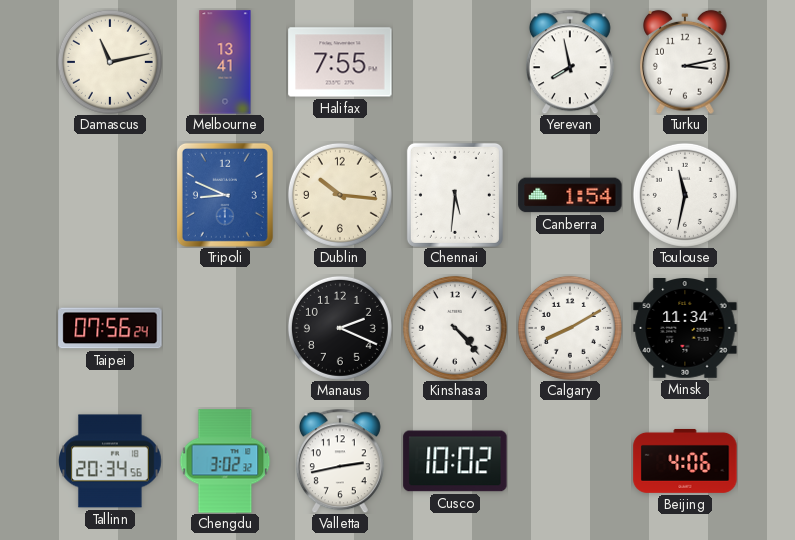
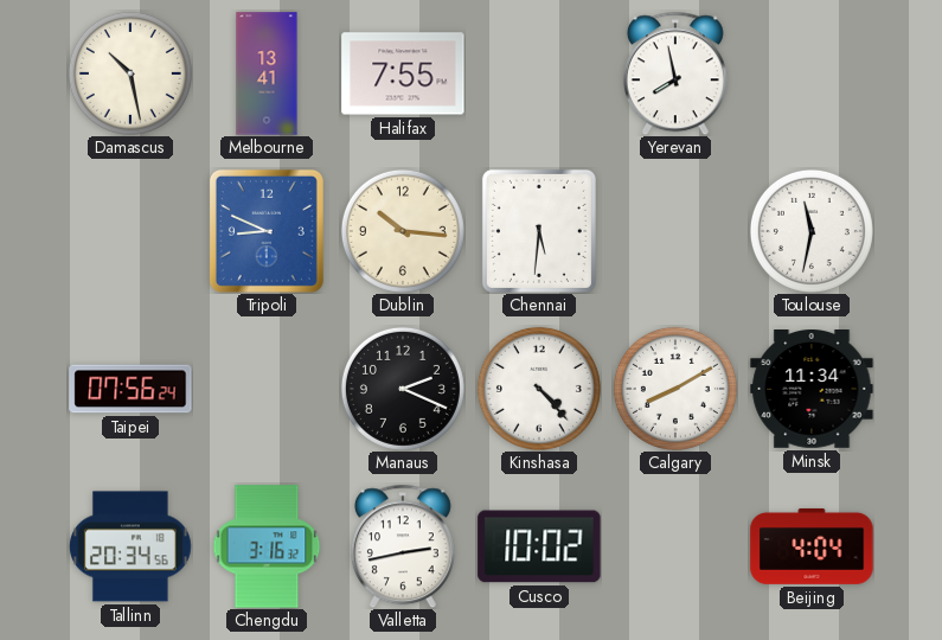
Damascus: 11:13 -> 10:28
Turku: 3:13 -> none
Canberra: 1:54 -> none
Chengdu: 3:02 -> 3:16
Beijing: 4:06 -> 4:04
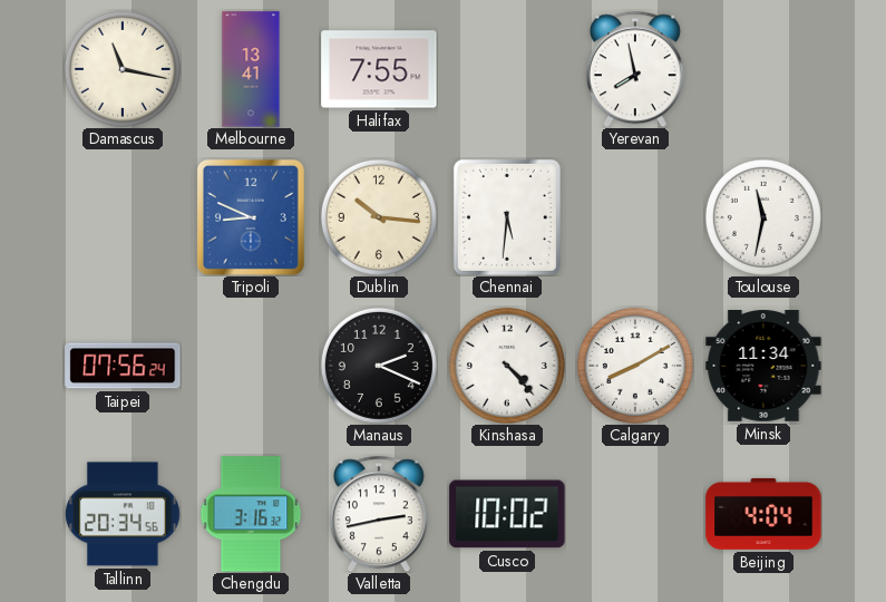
Damascus: 10:28 -> 11:17
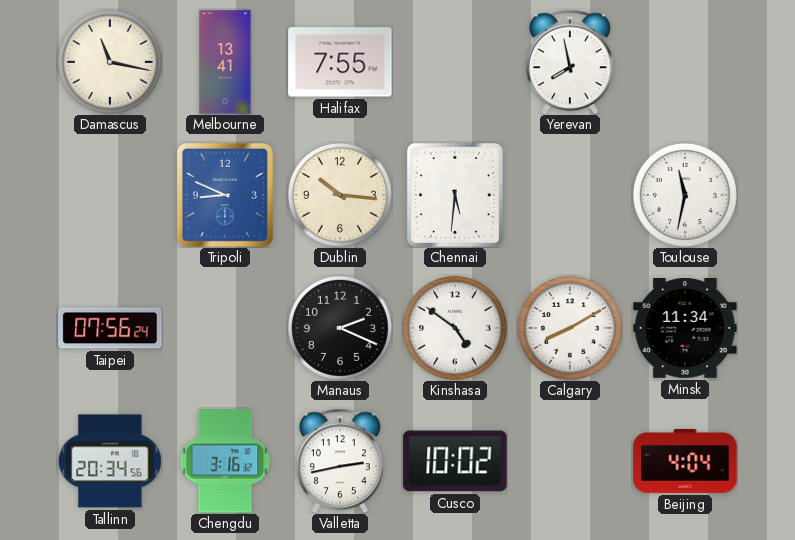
Kinshasa: 4:23 -> 4:51
